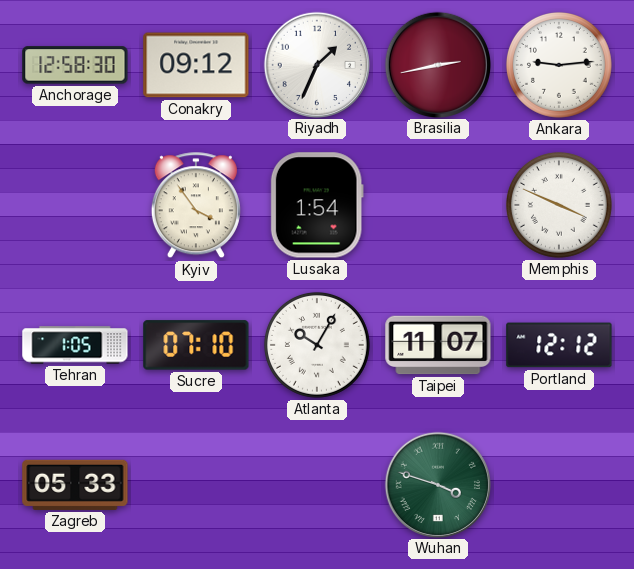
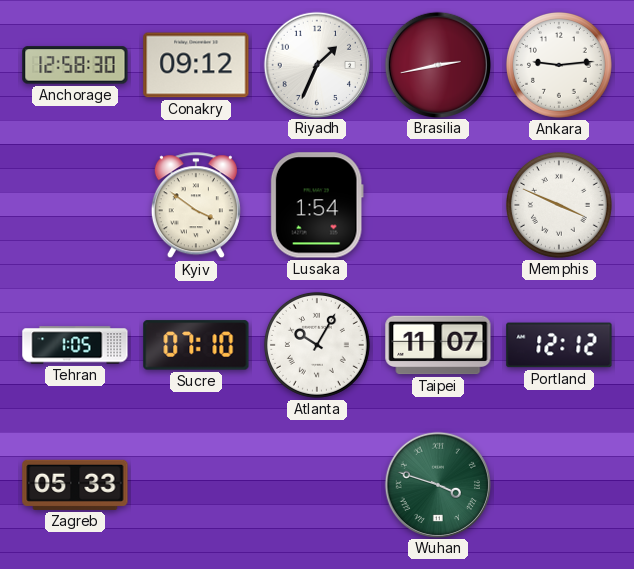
Kyiv: 3:54 -> 3:51
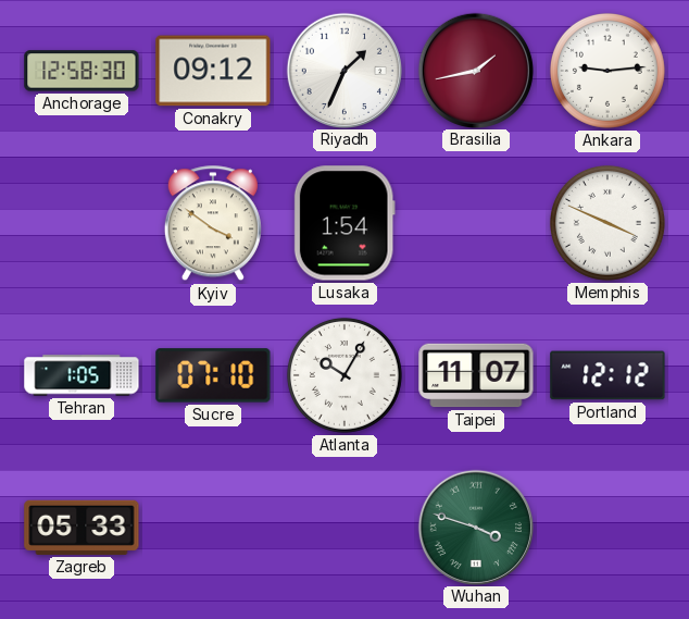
Brasilia: 2:43 -> 1:43
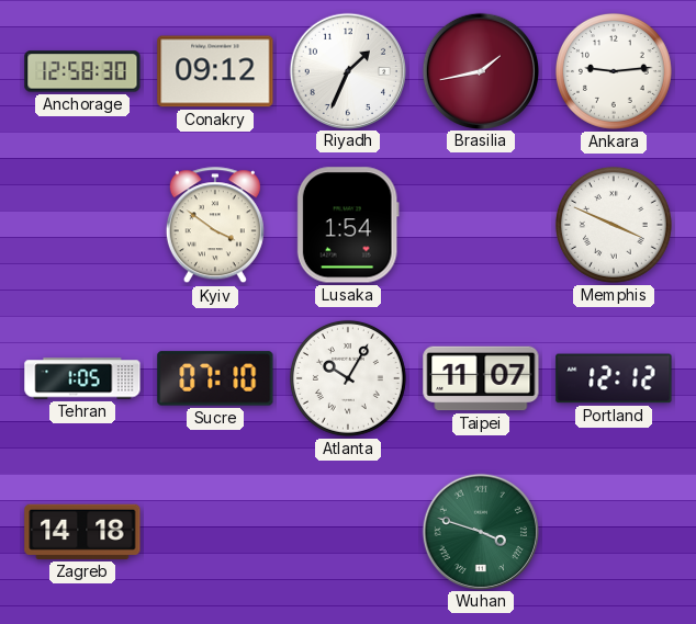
Zagreb: 05:33 -> 14:18
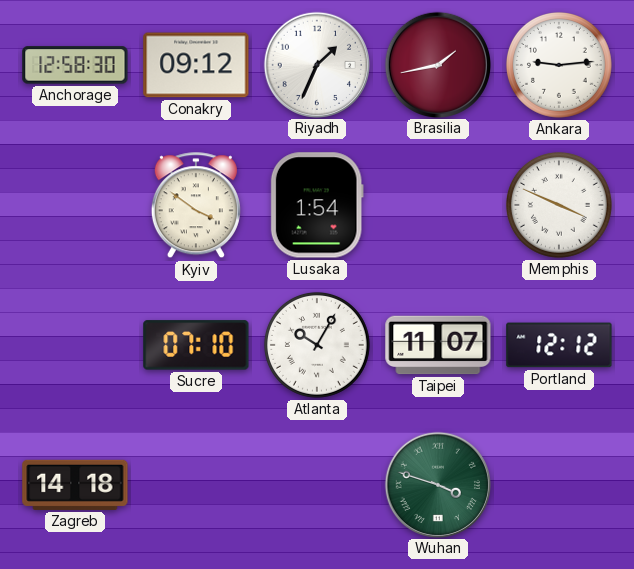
Tehran: 1:05 -> none
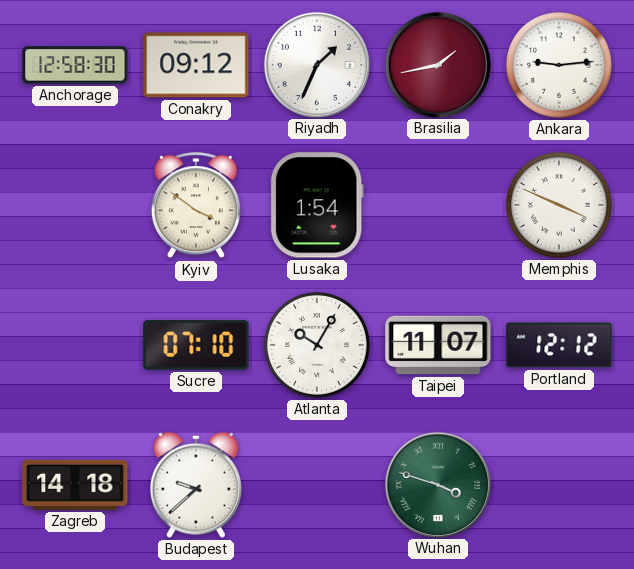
Budapest: none -> 9:38
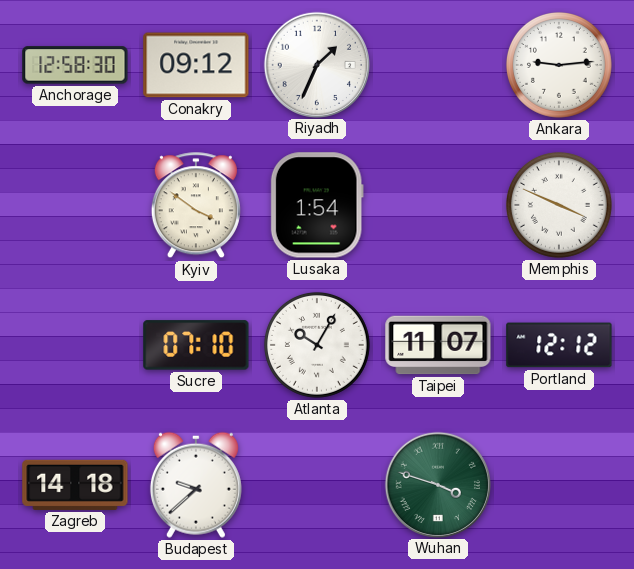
Brasilia: 1:43 -> none
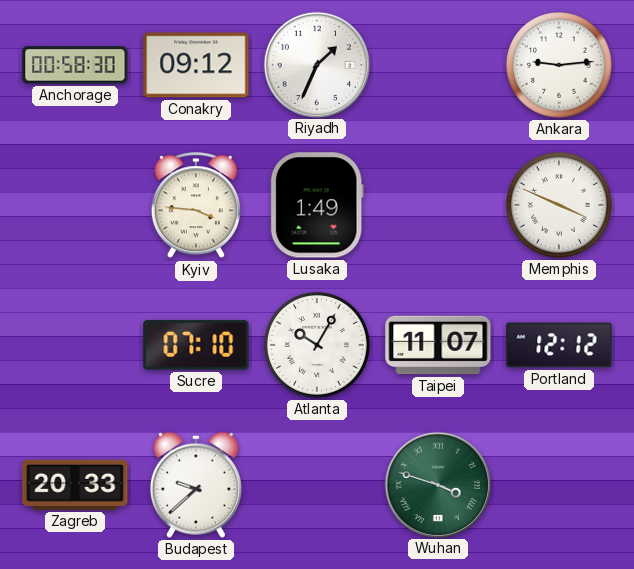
Anchorage: 12:58 -> 00:58
Kyiv: 3:51 -> 3:46
Lusaka: 1:54 -> 1:49
Zagreb: 14:18 -> 20:33
